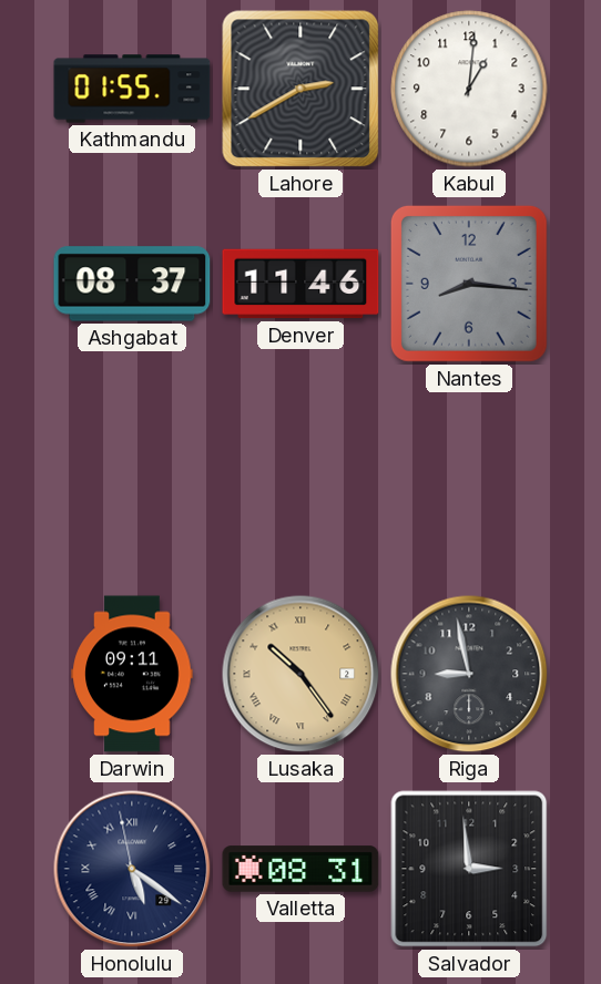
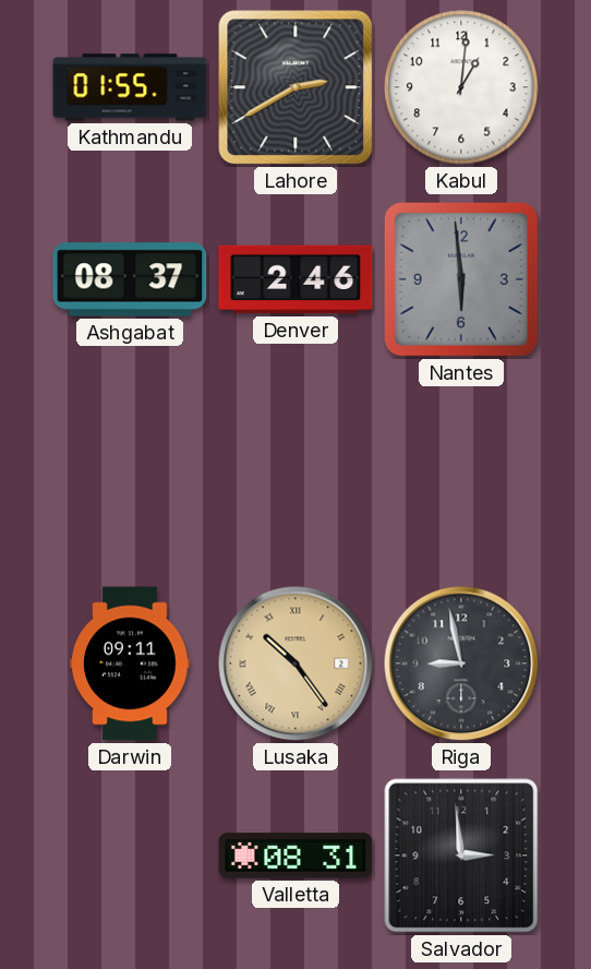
Denver: 11:46 -> 2:46
Nantes: 8:16 -> 5:59
Honolulu: 5:20 -> none
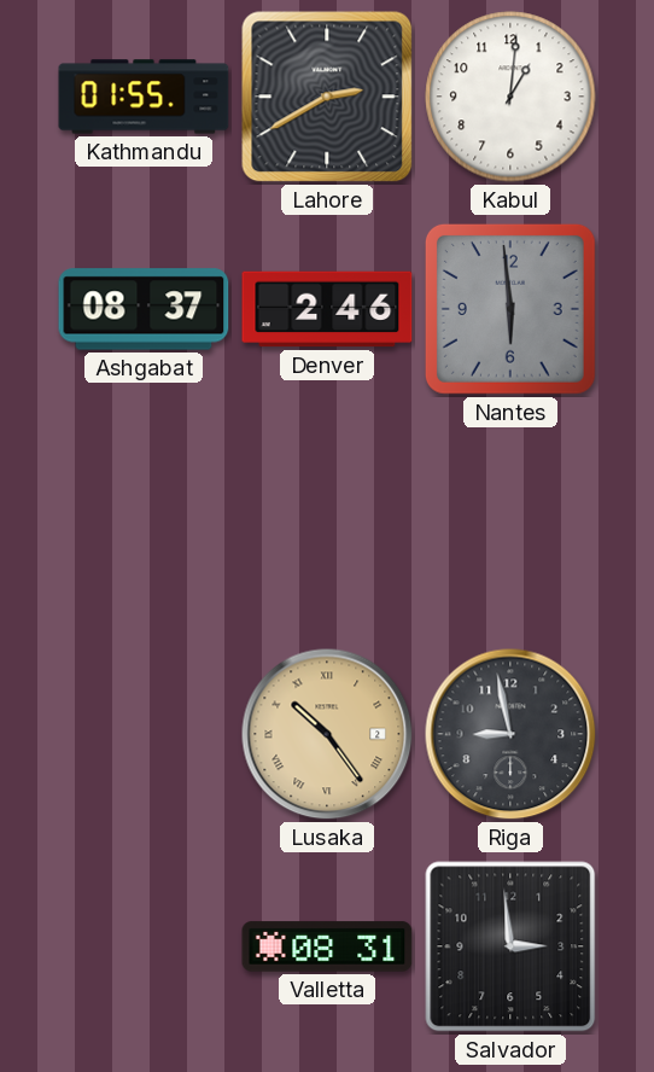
Darwin: 09:11 -> none
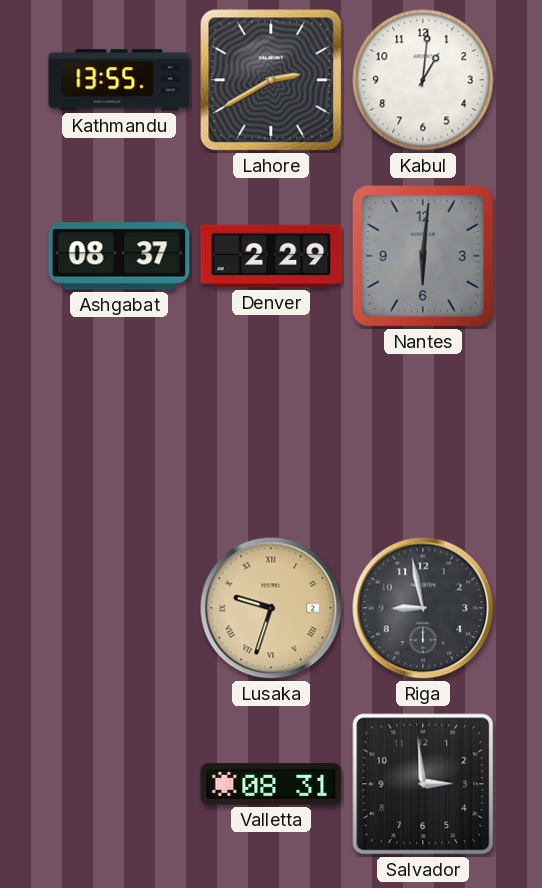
Kathmandu: 01:55 -> 13:55
Denver: 2:46 -> 2:29
Nantes: 5:59 -> 6:01
Lusaka: 10:24 -> 9:33
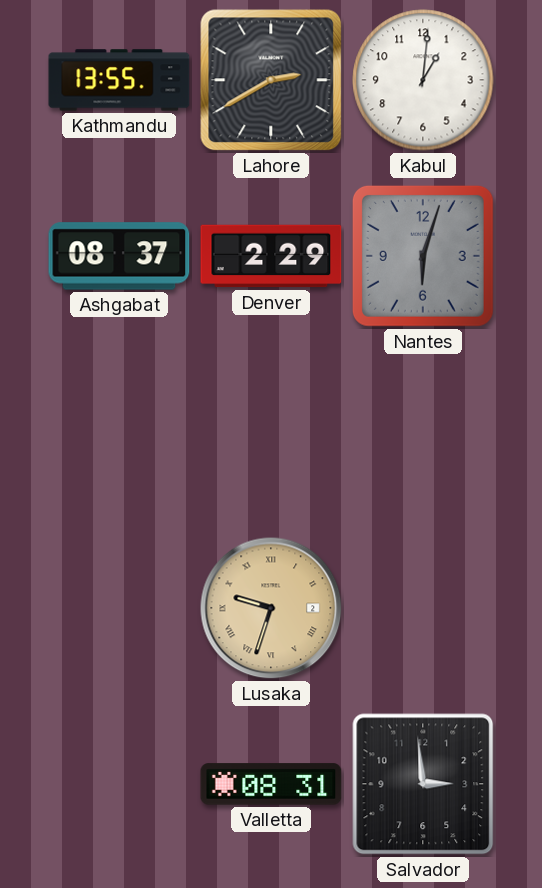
Nantes: 6:01 -> 6:03
Riga: 8:58 -> none
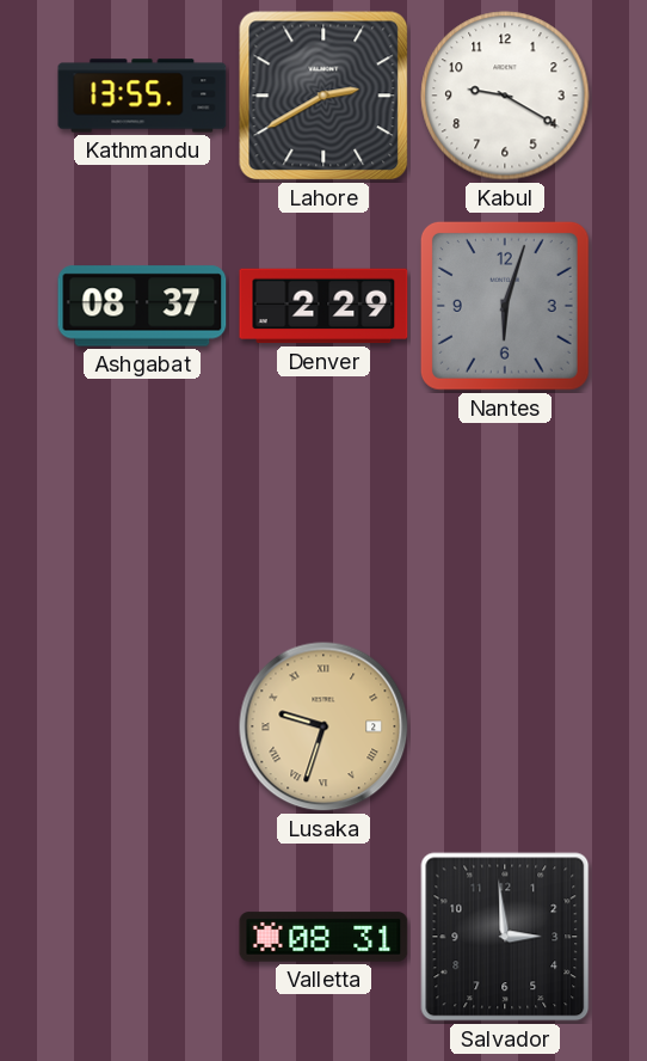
Kabul: 1:01 -> 9:20
